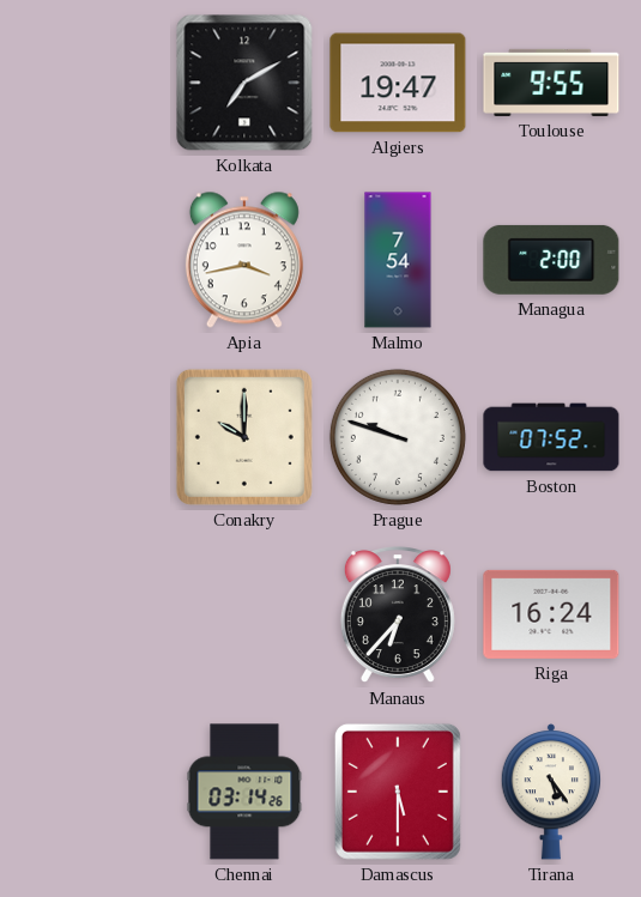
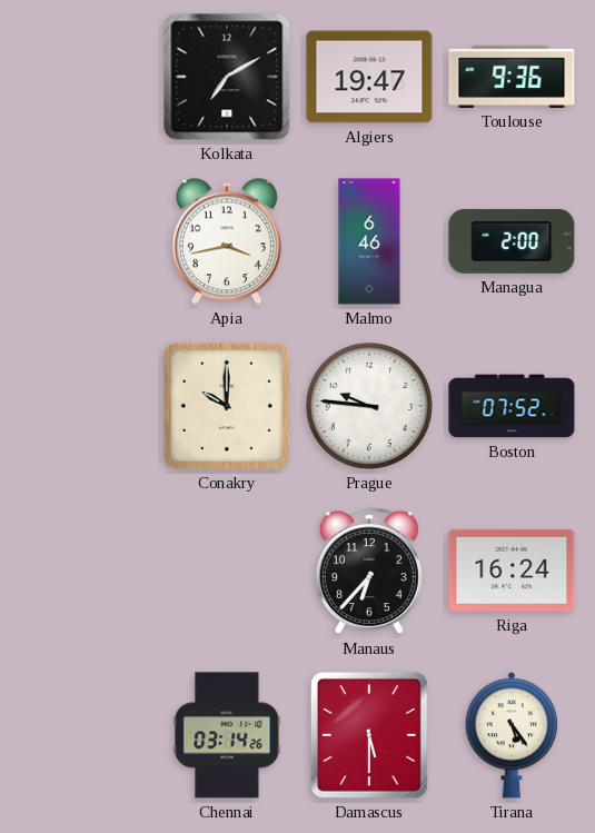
Toulouse: 9:55 -> 9:36
Malmo: 7:54 -> 6:46
Prague: 9:48 -> 9:46
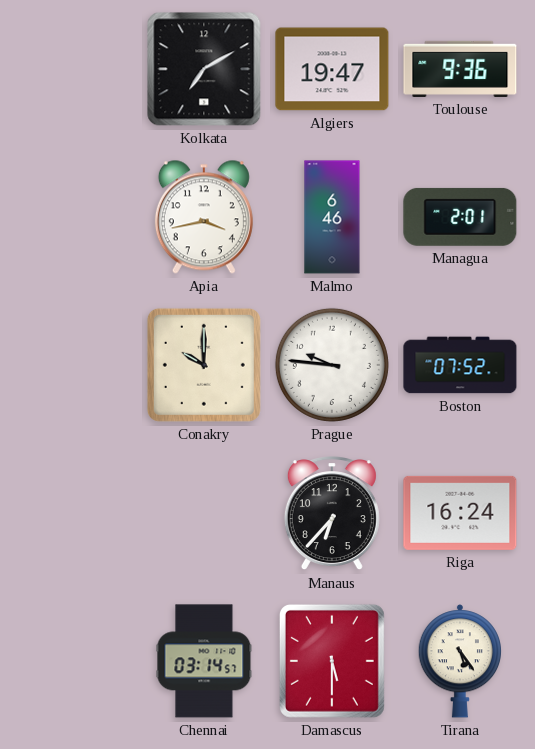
Managua: 2:00 -> 2:01
Chennai: 03:14:26 -> 03:14:57
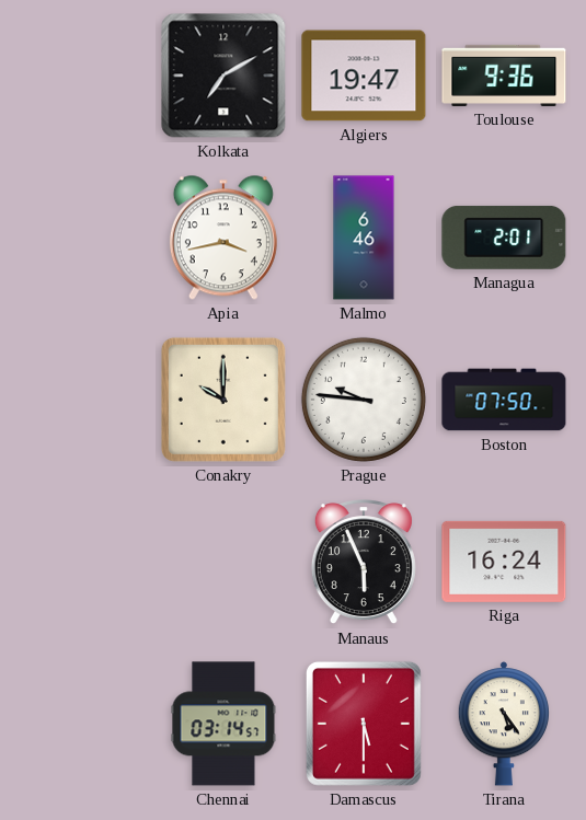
Boston: 07:52 -> 07:50
Manaus: 6:37 -> 5:56
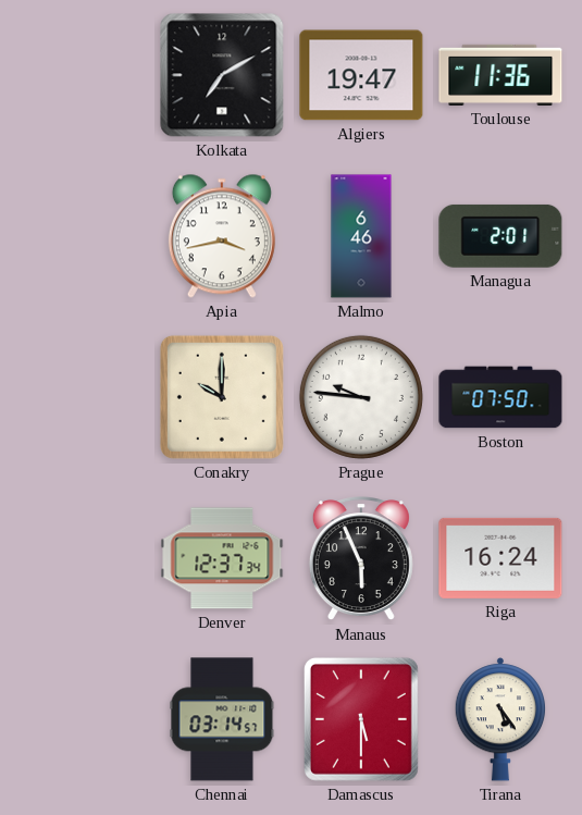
Toulouse: 9:36 -> 11:36
Denver: none -> 12:37
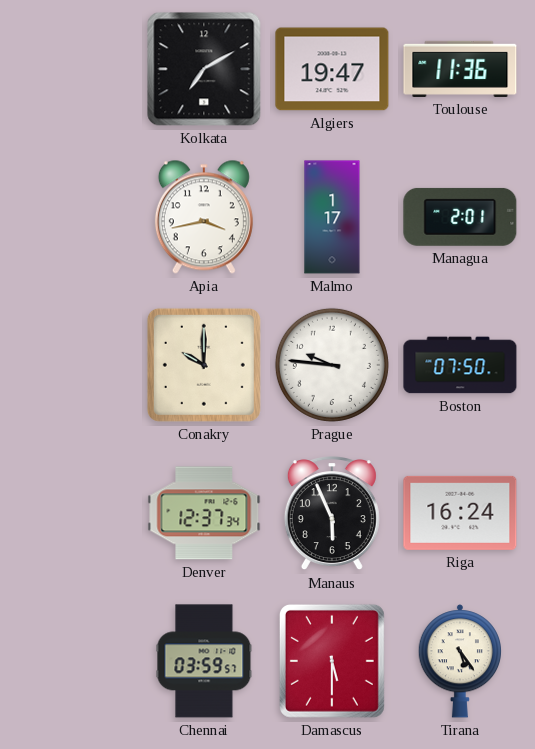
Malmo: 6:46 -> 1:17
Chennai: 03:14 -> 03:59
